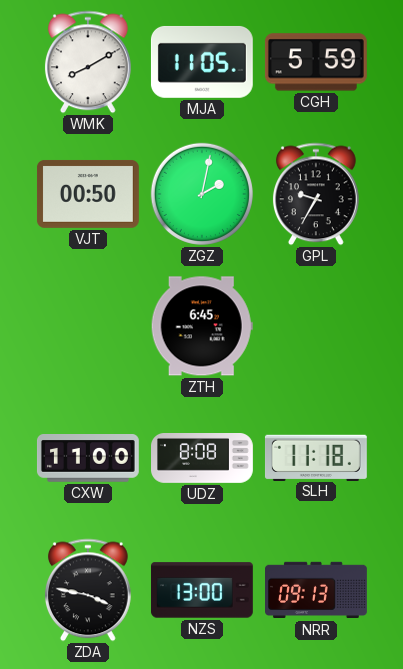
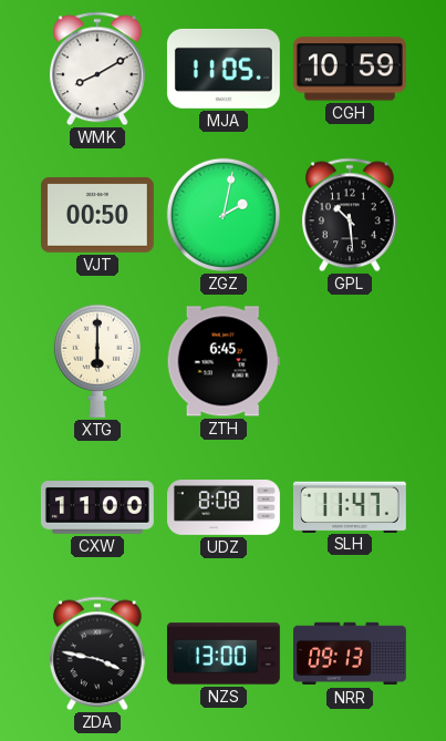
CGH: 5:59 -> 10:59
GPL: 9:35 -> 10:29
XTG: none -> 6:00
SLH: 11:18 -> 11:47
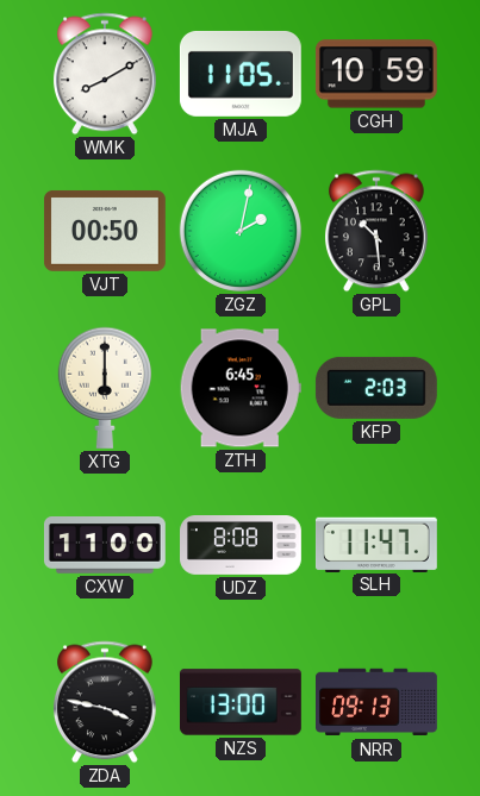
KFP: none -> 2:03
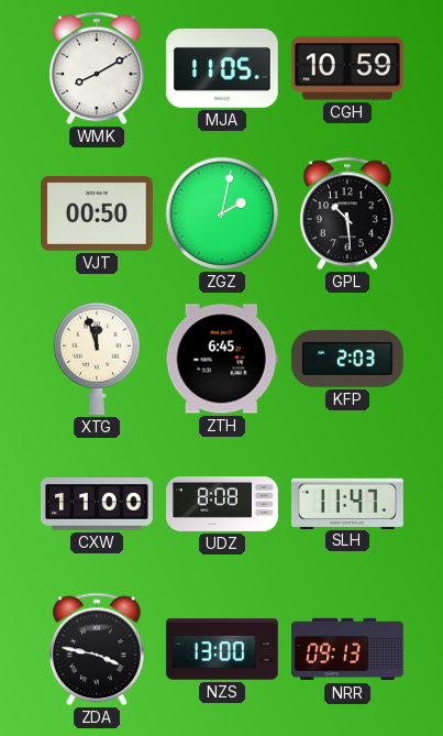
XTG: 6:00 -> 11:57
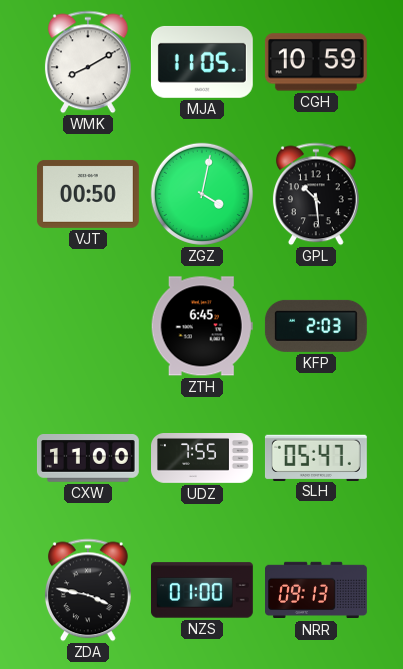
ZGZ: 2:02 -> 4:02
XTG: 11:57 -> none
UDZ: 8:08 -> 7:55
SLH: 11:47 -> 05:47
NZS: 13:00 -> 01:00
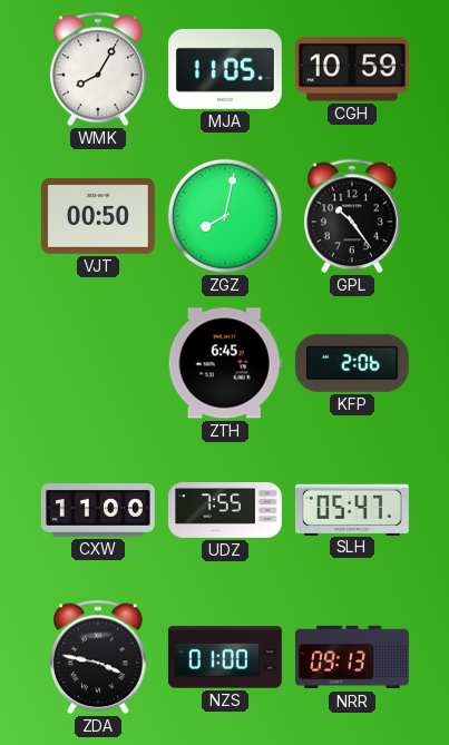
WMK: 8:10 -> 8:05
ZGZ: 4:02 -> 8:02
GPL: 10:29 -> 10:24
KFP: 2:03 -> 2:06
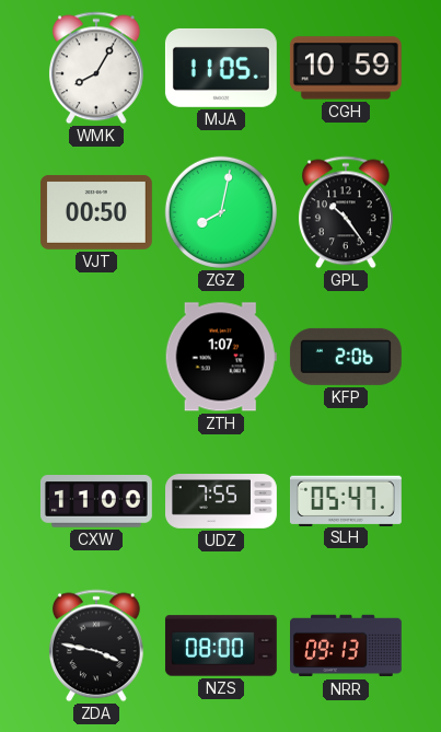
ZTH: 6:45 -> 1:07
NZS: 01:00 -> 08:00
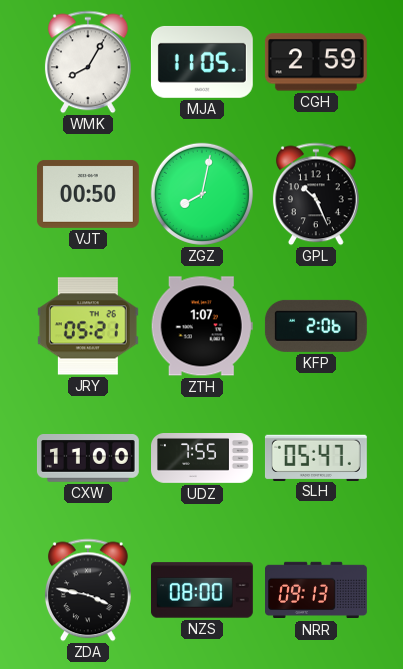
CGH: 10:59 -> 2:59
GPL: 10:24 -> 10:26
JRY: none -> 05:21
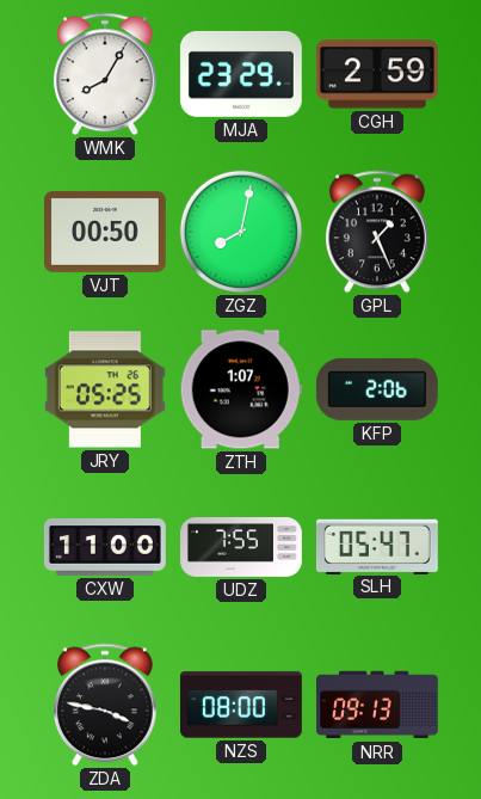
MJA: 11:05 -> 23:29
GPL: 10:26 -> 1:26
JRY: 05:21 -> 05:25
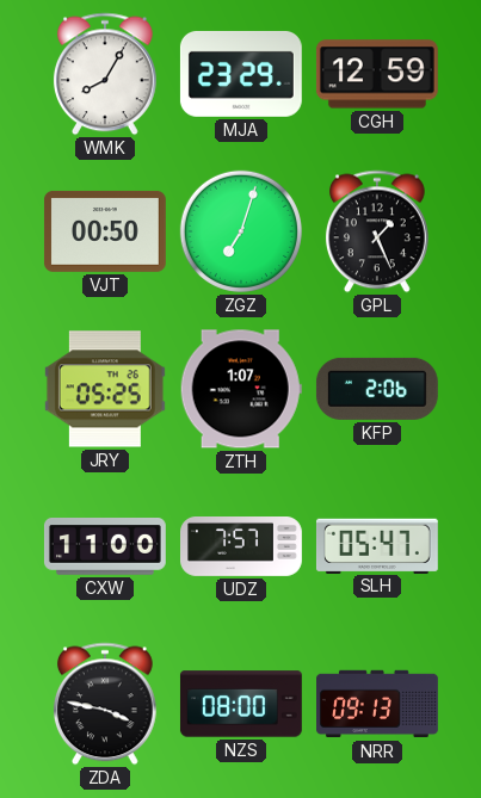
CGH: 2:59 -> 12:59
ZGZ: 8:02 -> 7:03
UDZ: 7:55 -> 7:57
